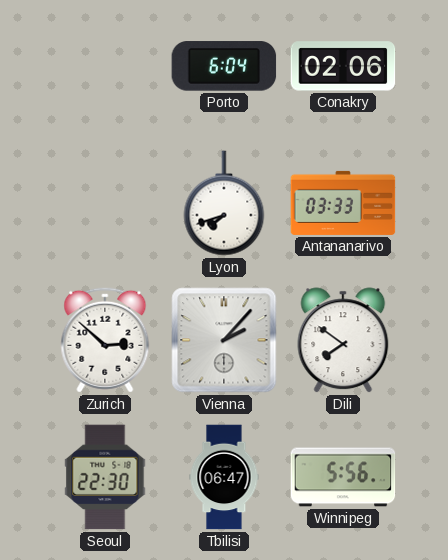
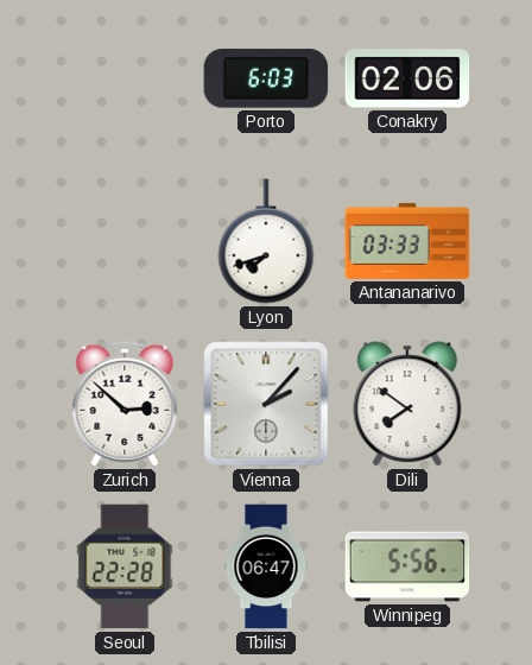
Porto: 6:04 -> 6:03
Seoul: 22:30 -> 22:28
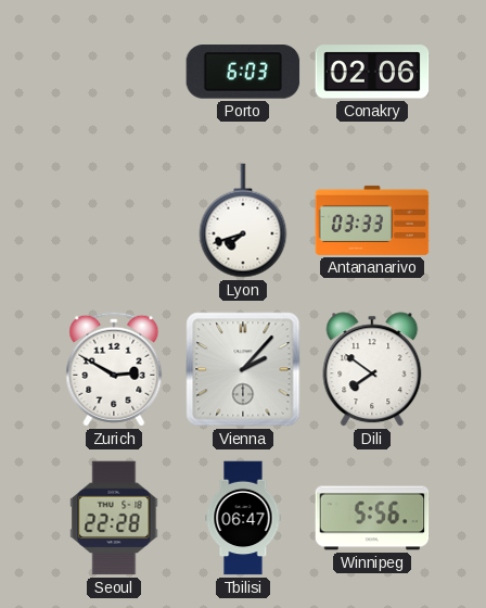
Zurich: 2:52 -> 2:50
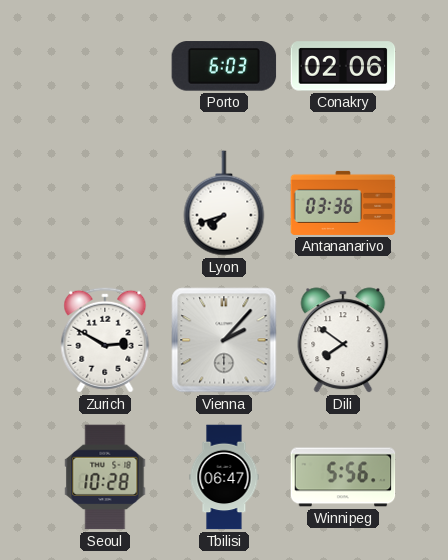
Antananarivo: 03:33 -> 03:36
Seoul: 22:28 -> 10:28
